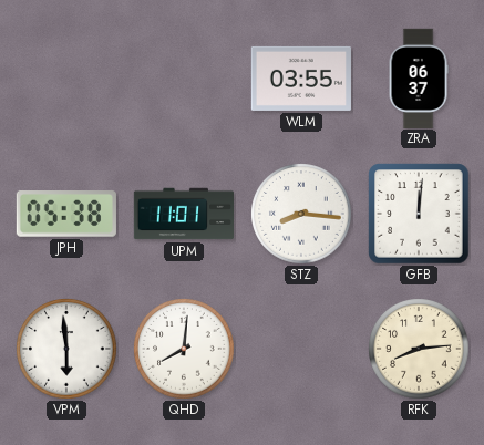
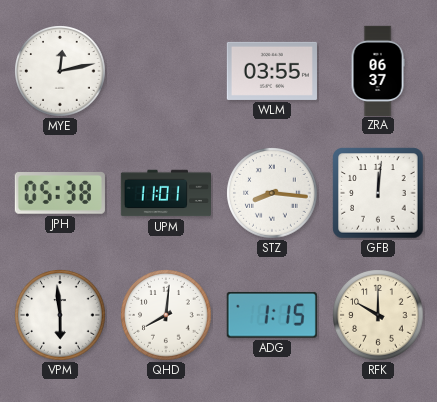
MYE: none -> 12:13
ADG: none -> 1:15
RFK: 8:14 -> 10:00
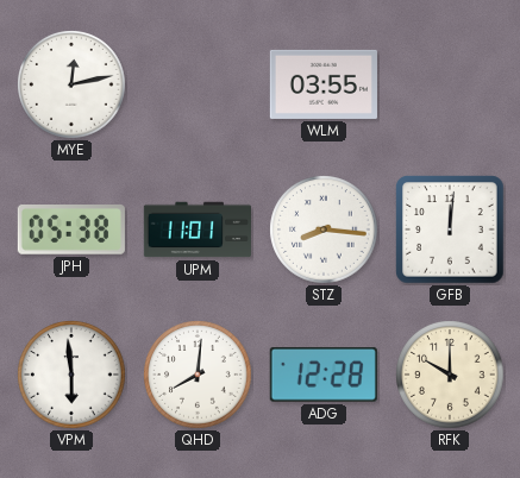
ZRA: 06:37 -> none
ADG: 1:15 -> 12:28
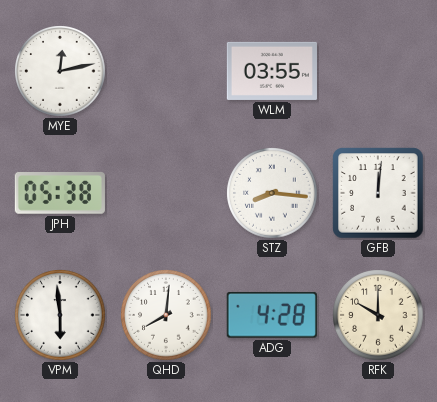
UPM: 11:01 -> none
ADG: 12:28 -> 4:28
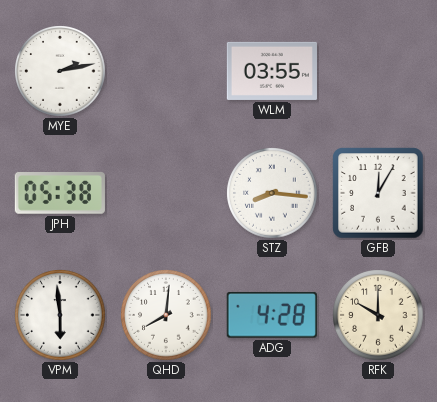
MYE: 12:13 -> 2:13
GFB: 12:01 -> 12:05
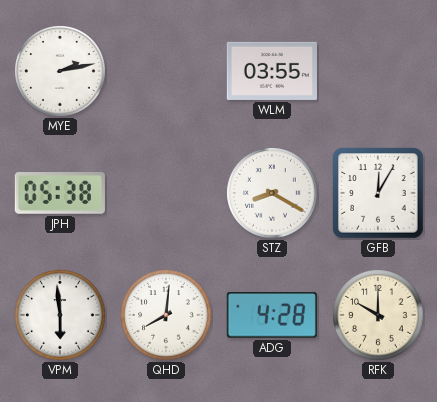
STZ: 8:16 -> 8:20
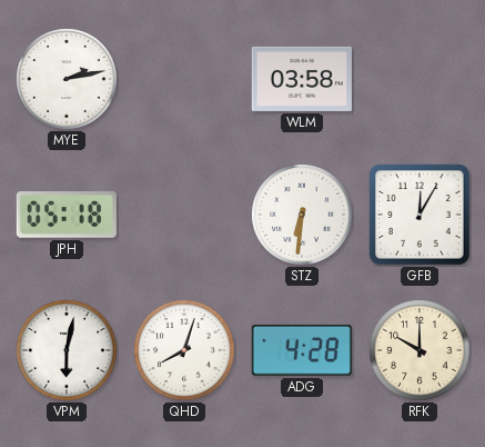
WLM: 03:55 -> 03:58
JPH: 05:38 -> 05:18
STZ: 8:20 -> 6:31
VPM: 5:59 -> 6:02
QHD: 8:01 -> 8:03
